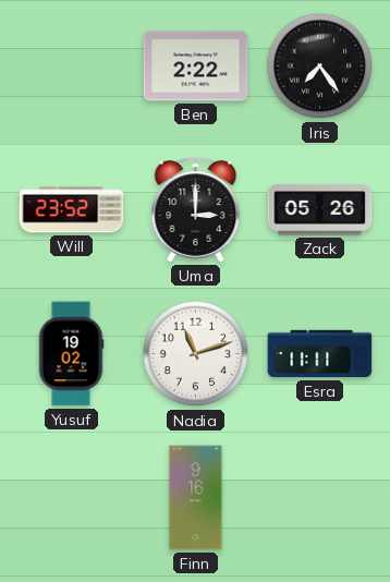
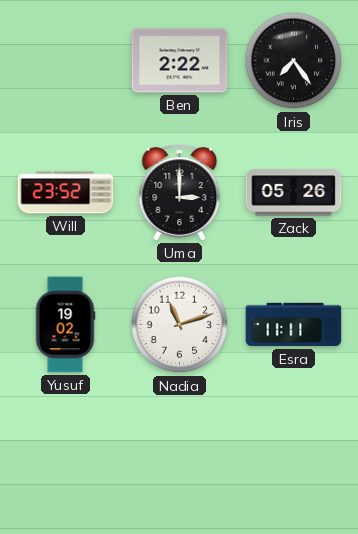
Finn: 9:16 -> none
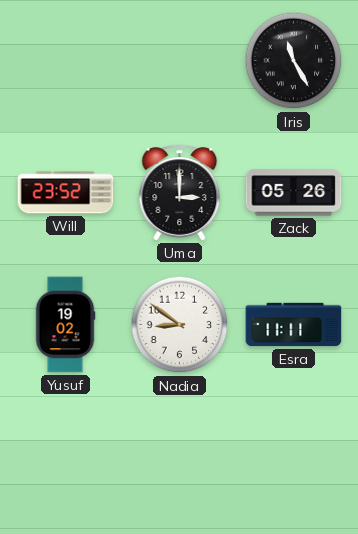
Ben: 2:22 -> none
Iris: 7:24 -> 11:25
Nadia: 11:12 -> 8:51
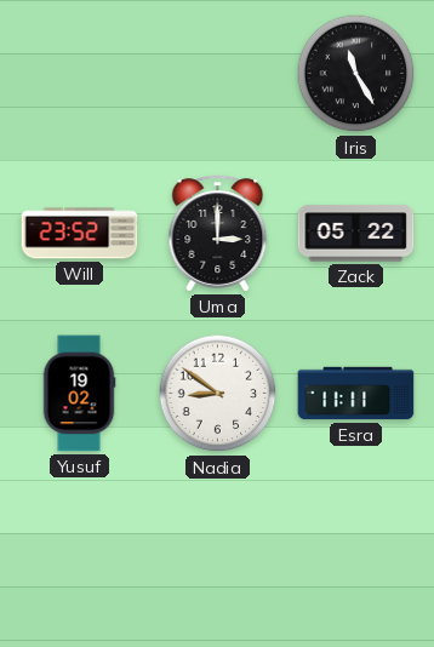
Zack: 05:26 -> 05:22
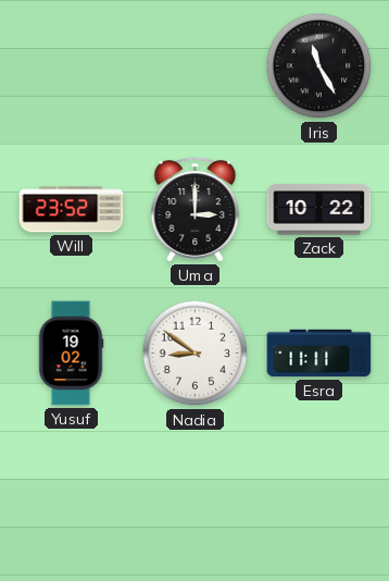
Zack: 05:22 -> 10:22
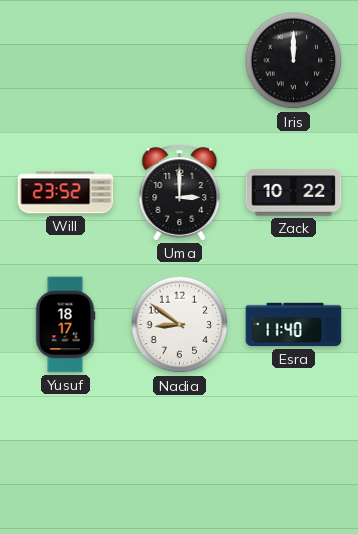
Iris: 11:25 -> 12:00
Yusuf: 19:02 -> 18:17
Esra: 11:11 -> 11:40
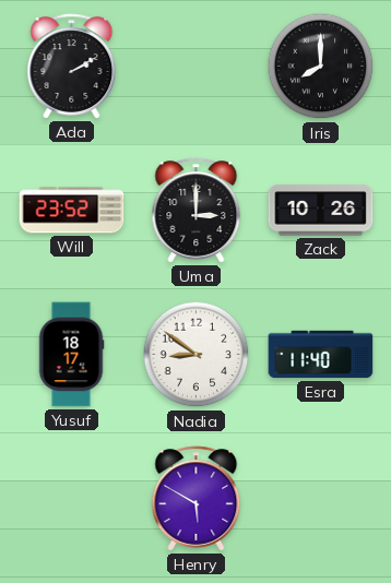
Ada: none -> 2:10
Iris: 12:00 -> 8:00
Zack: 10:22 -> 10:26
Henry: none -> 5:50
